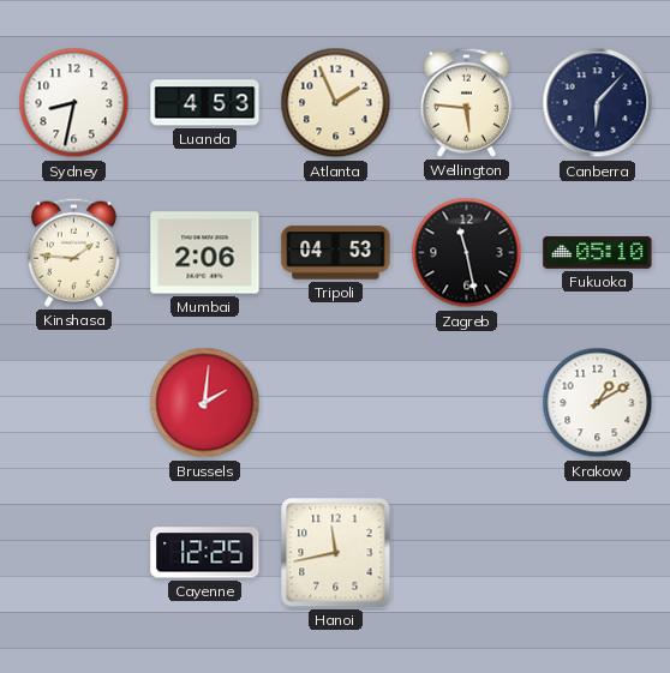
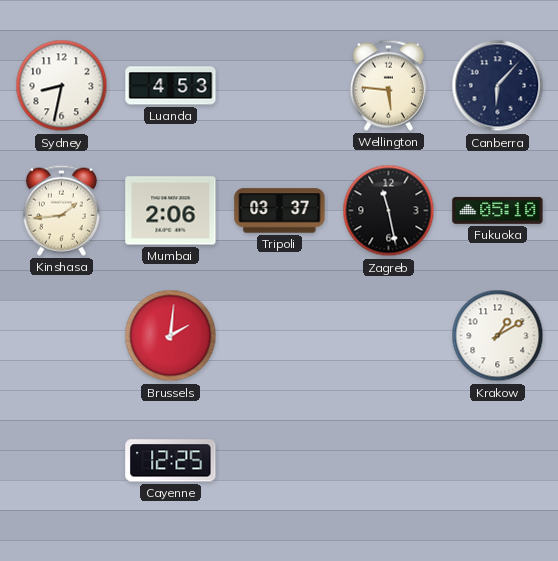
Atlanta: 1:56 -> none
Kinshasa: 1:46 -> 1:44
Tripoli: 04:53 -> 03:37
Hanoi: 11:43 -> none
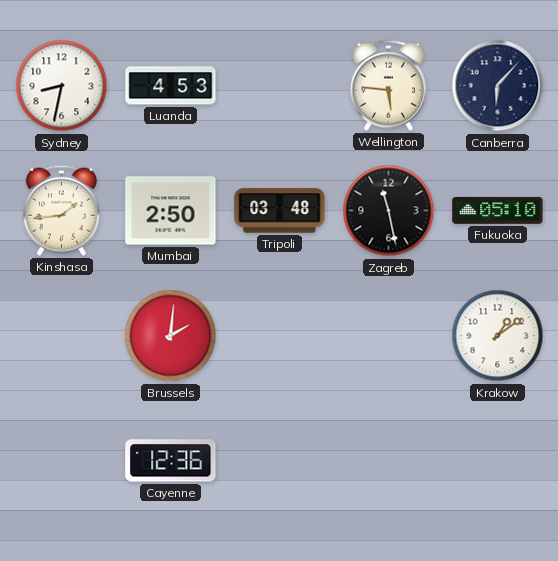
Mumbai: 2:06 -> 2:50
Tripoli: 03:37 -> 03:48
Krakow: 1:10 -> 1:09
Cayenne: 12:25 -> 12:36
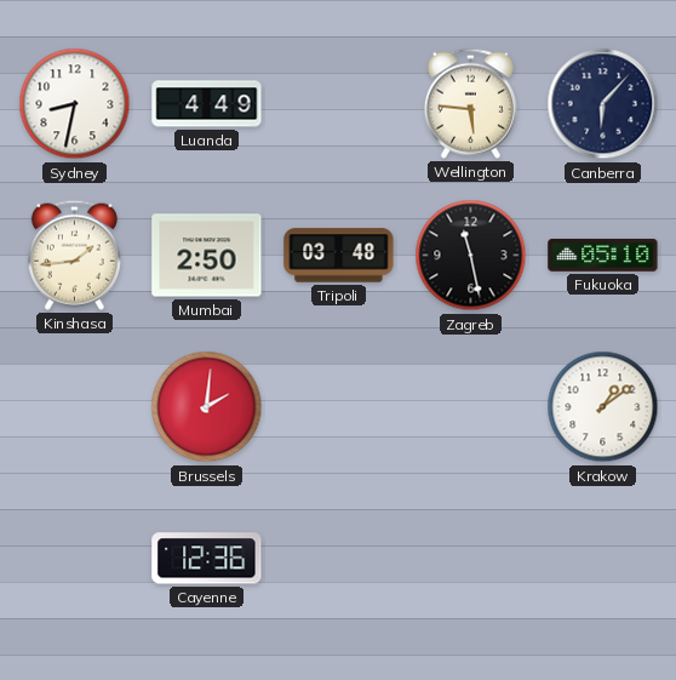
Luanda: 4:53 -> 4:49
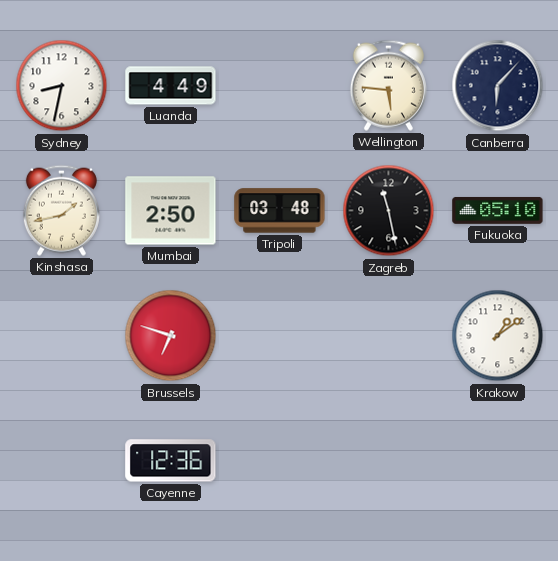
Kinshasa: 1:44 -> 1:43
Brussels: 2:01 -> 6:48
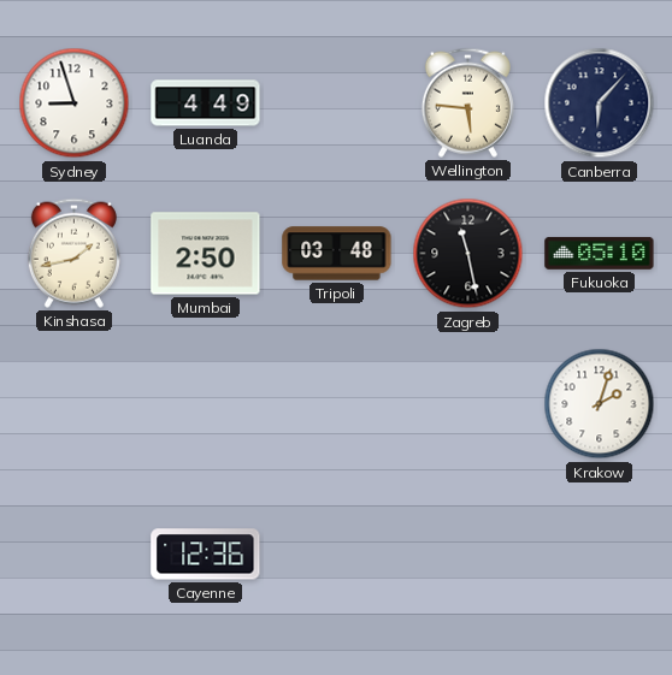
Sydney: 8:32 -> 8:57
Brussels: 6:48 -> none
Krakow: 1:09 -> 2:03
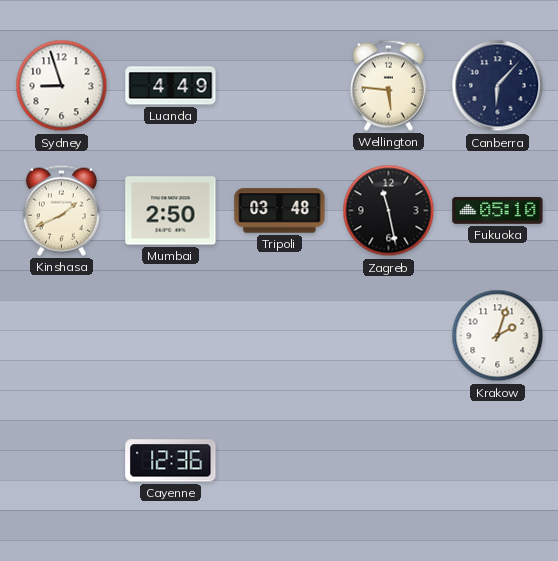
Kinshasa: 1:43 -> 1:41
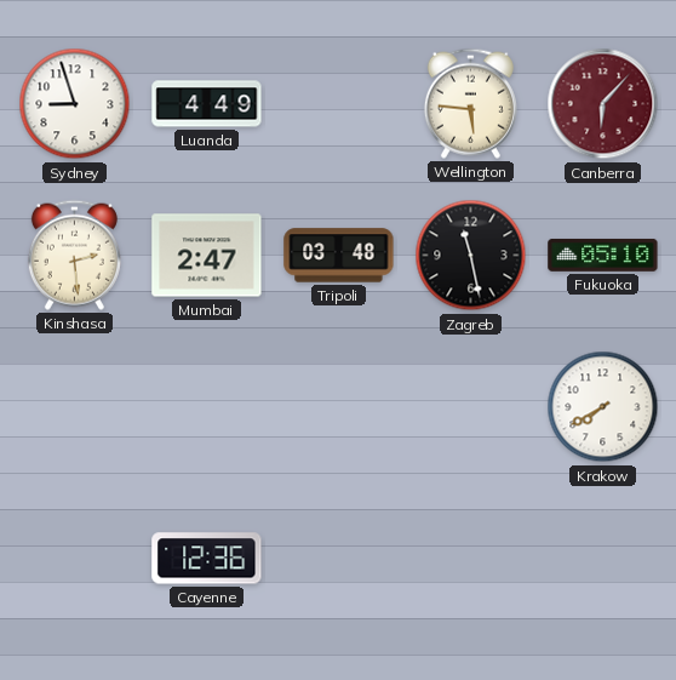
Canberra dial: navy -> burgundy
Kinshasa: 1:41 -> 2:29
Mumbai: 2:50 -> 2:47
Krakow: 2:03 -> 7:40
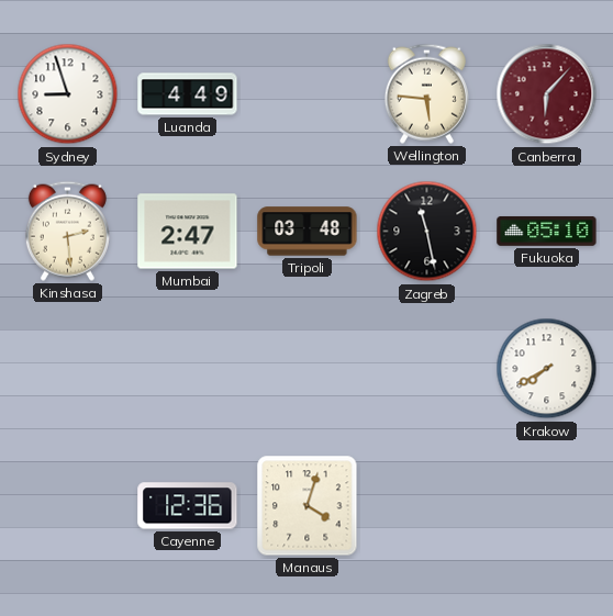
Manaus: none -> 4:03
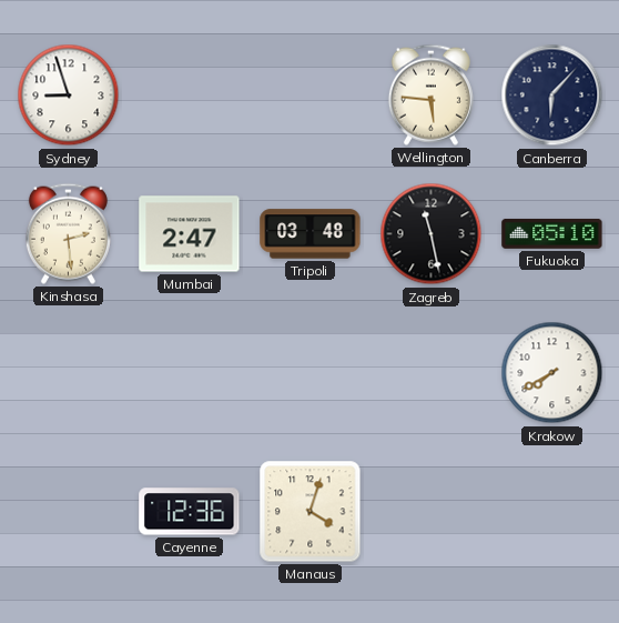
Luanda: 4:49 -> none
Canberra dial: burgundy -> navy
